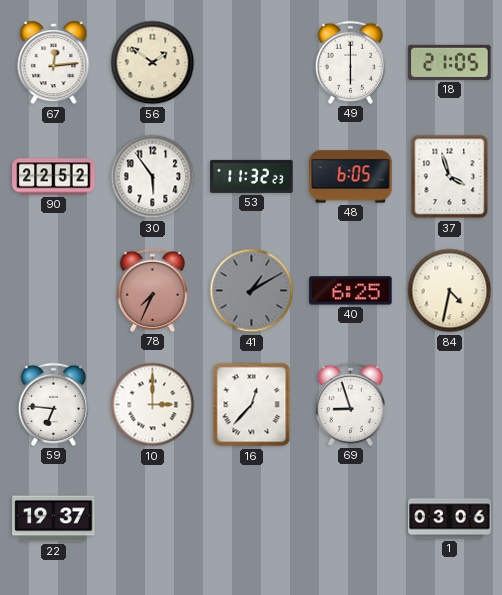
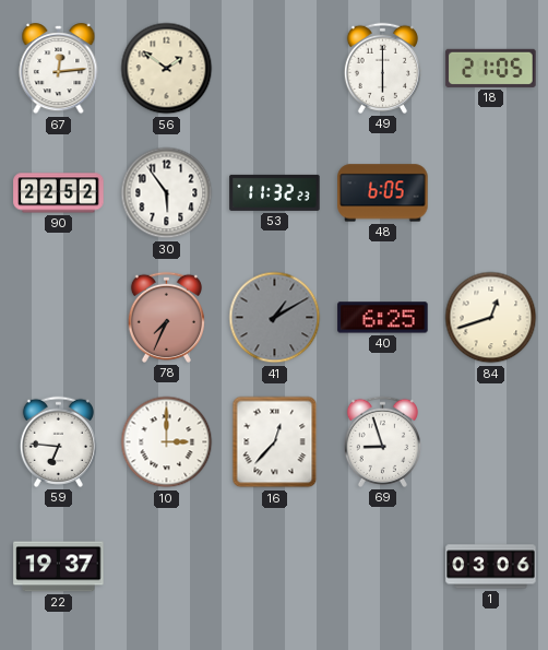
37: 3:57 -> none
84: 4:32 -> 12:42
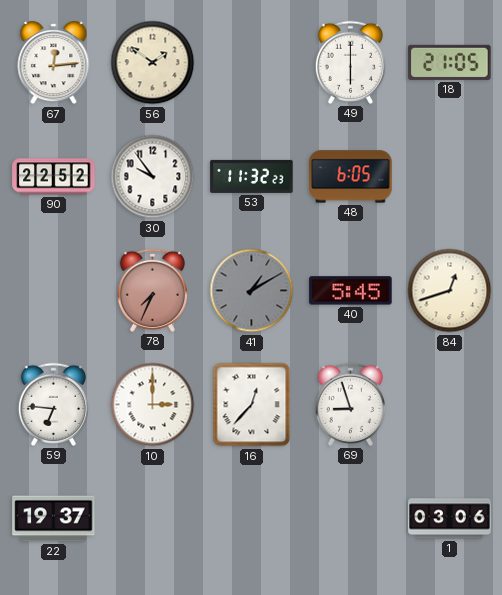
30: 5:54 -> 9:54
40: 6:25 -> 5:45
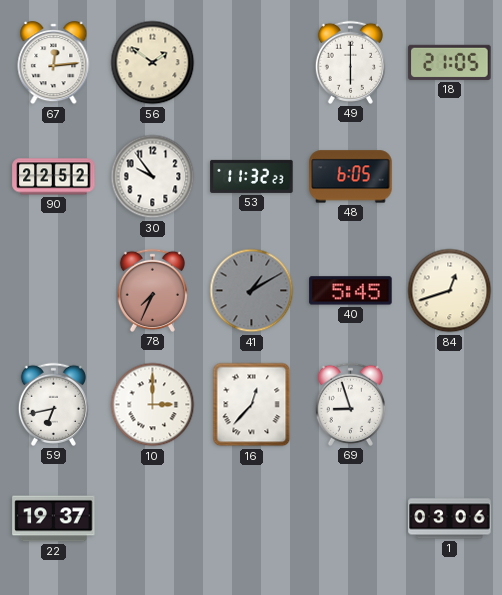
59: 6:46 -> 6:43
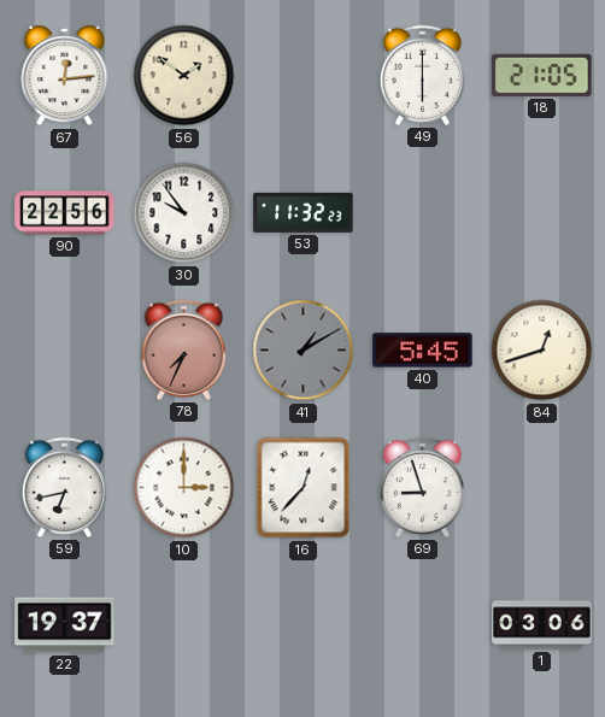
90: 22:52 -> 22:56
48: 6:05 -> none
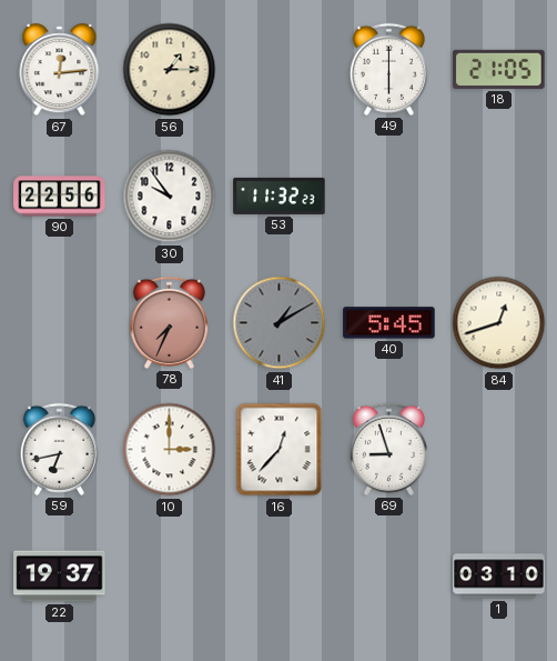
56: 1:51 -> 1:15
1: 03:06 -> 03:10
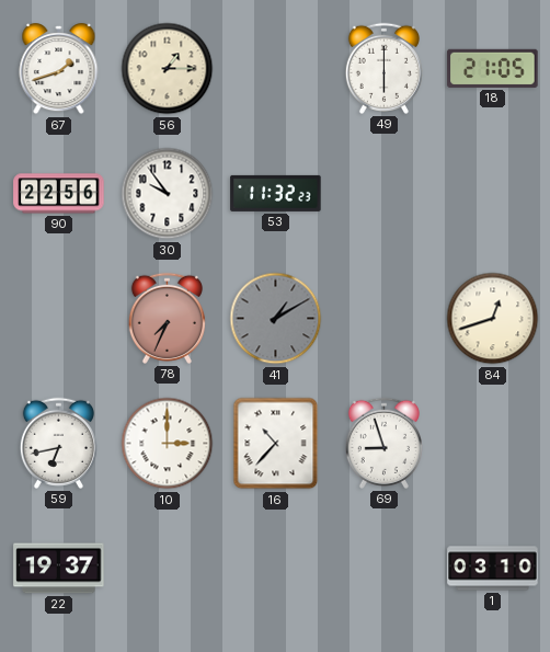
67: 12:14 -> 1:42
40: 5:45 -> none
16: 12:37 -> 10:37
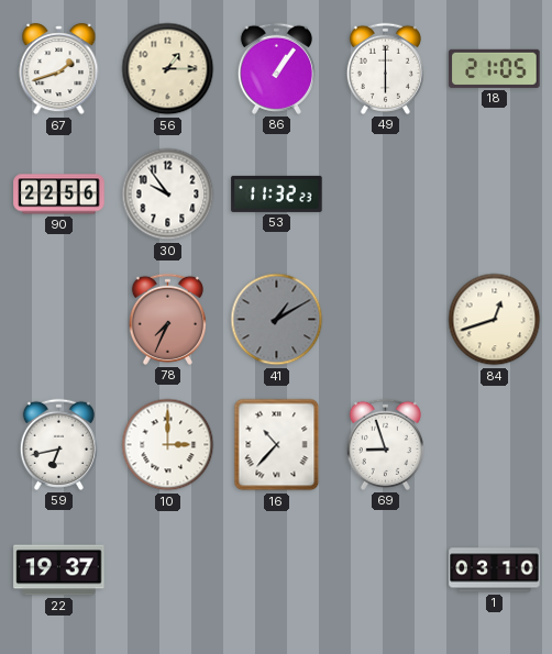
86: none -> 1:06
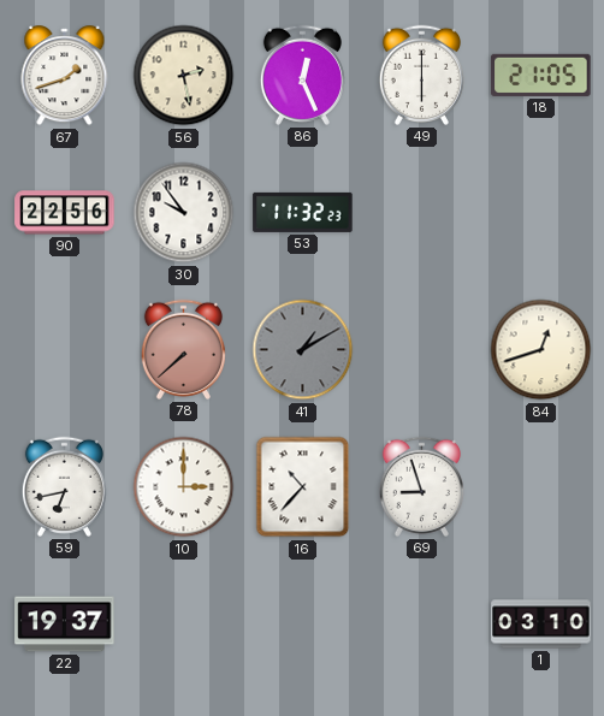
56: 1:15 -> 2:28
86: 1:06 -> 12:26
78: 7:34 -> 7:38
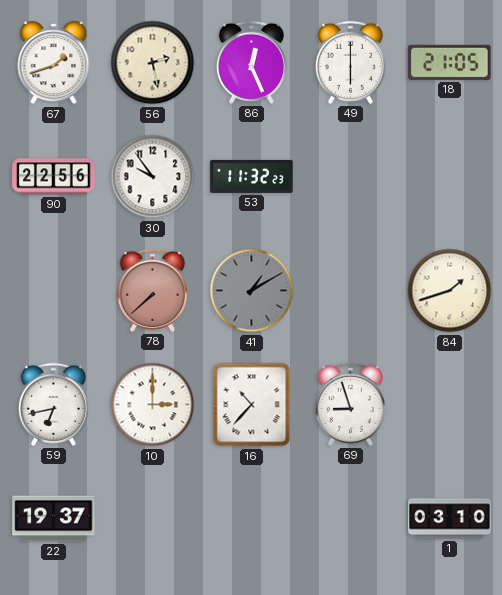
84: 12:42 -> 1:42
